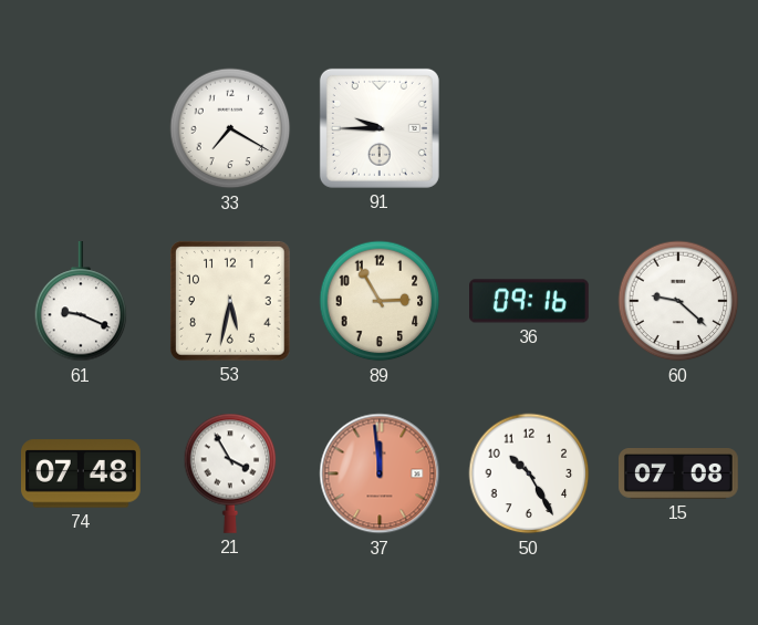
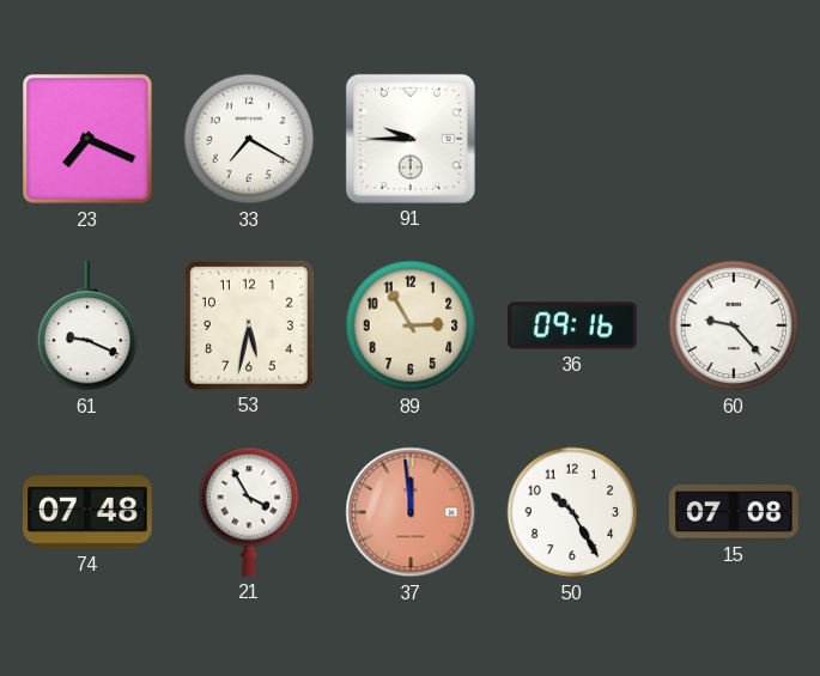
23: none -> 7:19
60: 9:22 -> 9:23
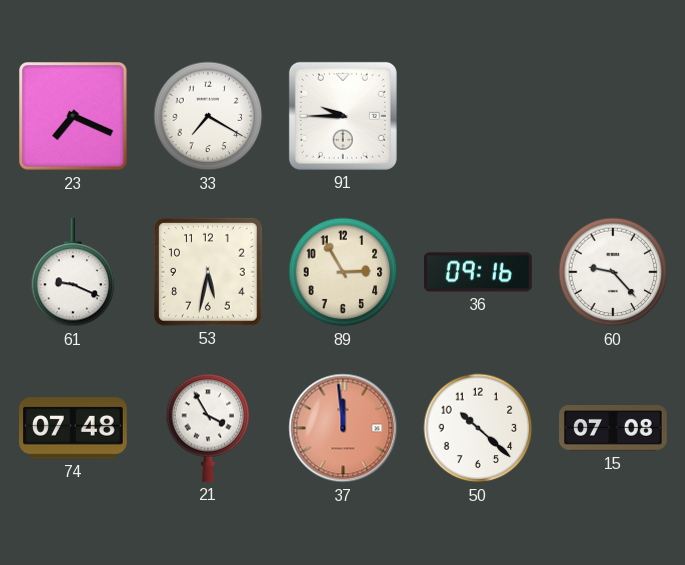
50: 10:25 -> 10:22
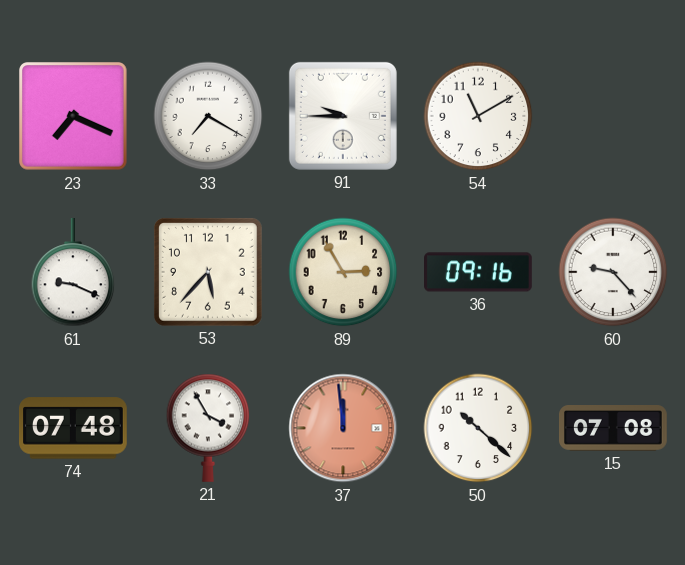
54: none -> 11:10
53: 5:32 -> 5:37
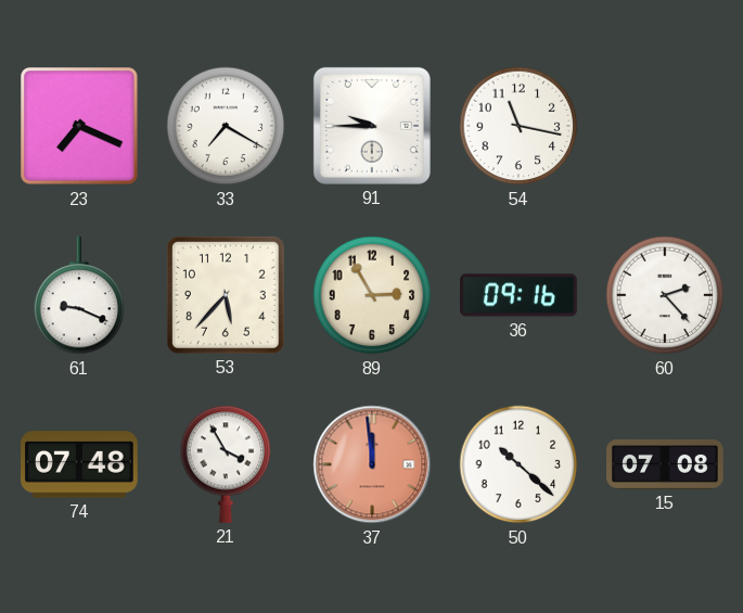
54: 11:10 -> 11:17
60: 9:23 -> 2:23
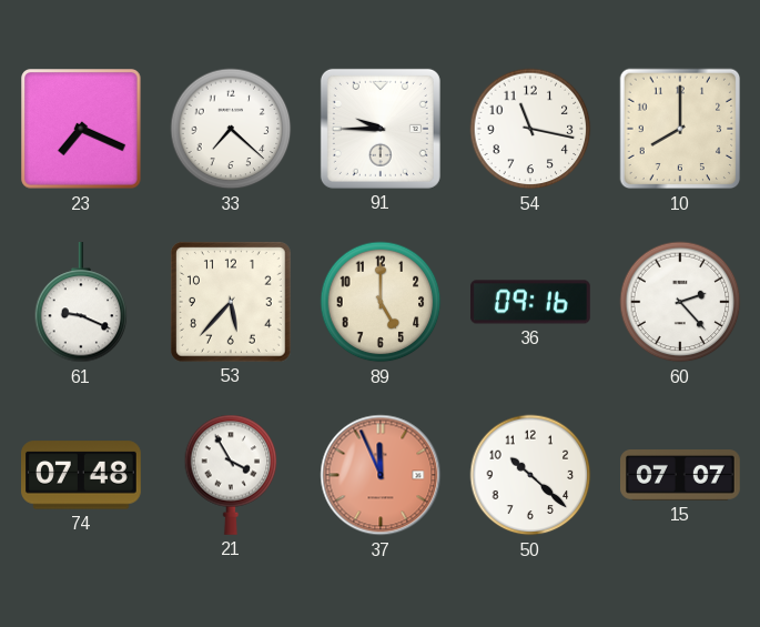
33: 7:20 -> 7:22
10: none -> 8:00
89: 2:55 -> 5:00
37: 11:59 -> 11:56
15: 07:08 -> 07:07
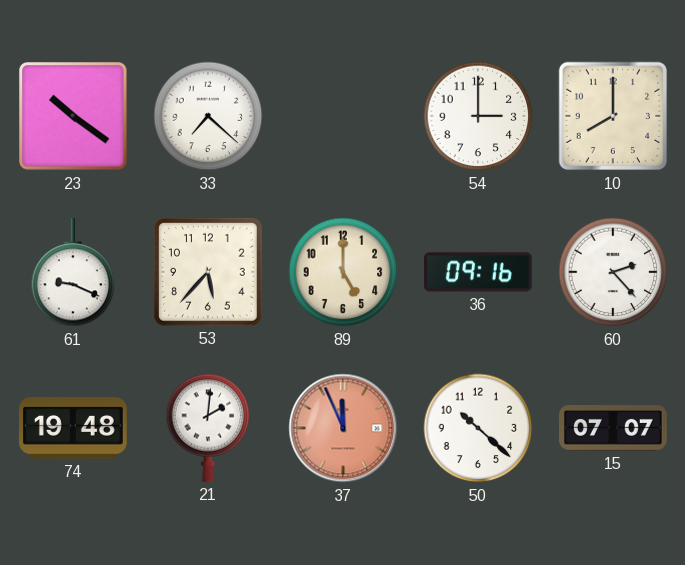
23: 7:19 -> 10:21
91: 9:45 -> none
54: 11:17 -> 3:00
74: 07:48 -> 19:48
21: 3:55 -> 2:01
